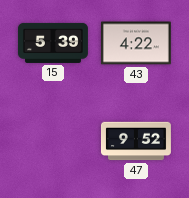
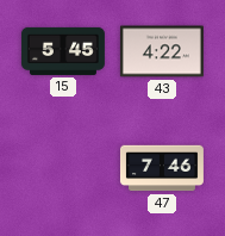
15: 5:39 -> 5:45
47: 9:52 -> 7:46
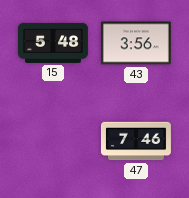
15: 5:45 -> 5:48
43: 4:22 -> 3:56
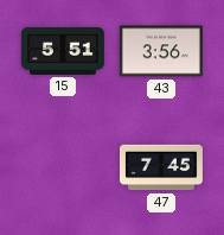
15: 5:48 -> 5:51
47: 7:46 -> 7:45
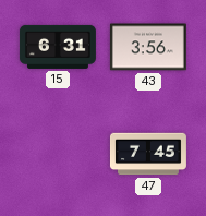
15: 5:51 -> 6:31
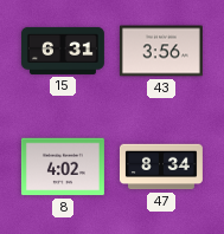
8: none -> 4:02
47: 7:45 -> 8:34
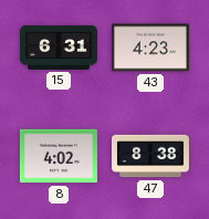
43: 3:56 -> 4:23
47: 8:34 -> 8:38
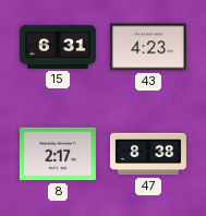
8: 4:02 -> 2:17
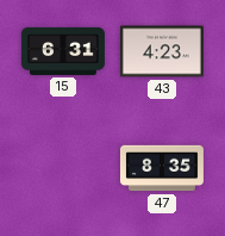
8: 2:17 -> none
47: 8:38 -> 8:35
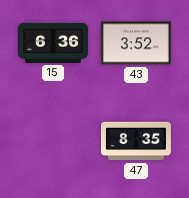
15: 6:31 -> 6:36
43: 4:23 -> 3:52
